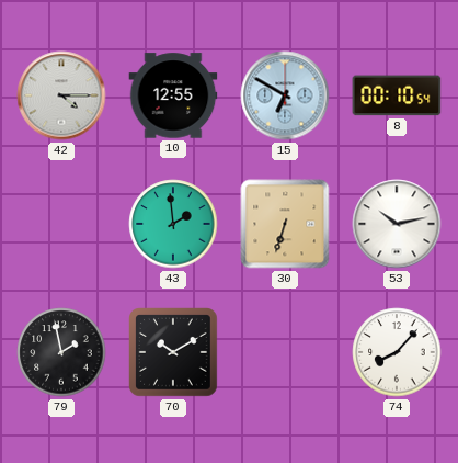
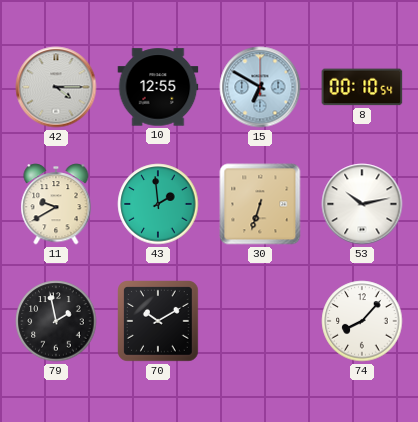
11: none -> 9:40
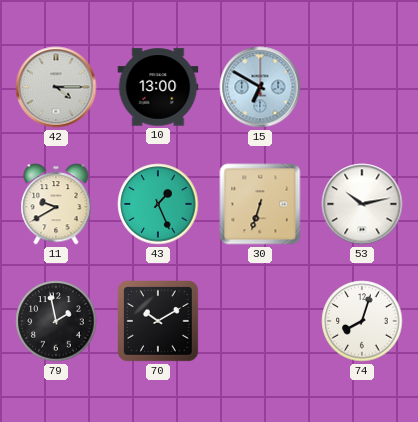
10: 12:55 -> 13:00
8: 00:10 -> none
43: 1:59 -> 1:26
74: 8:07 -> 8:03
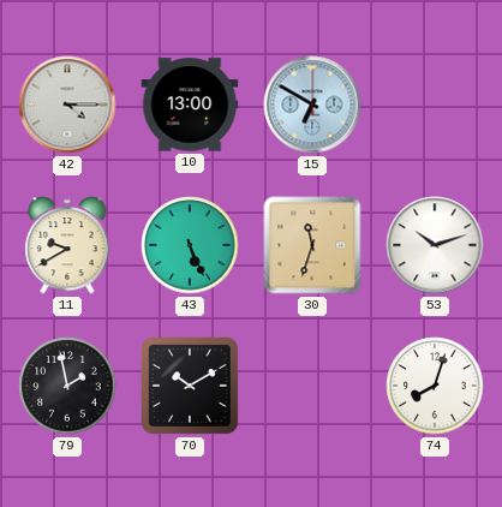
43: 1:26 -> 5:26
30: 6:33 -> 11:33
53: 10:13 -> 10:12
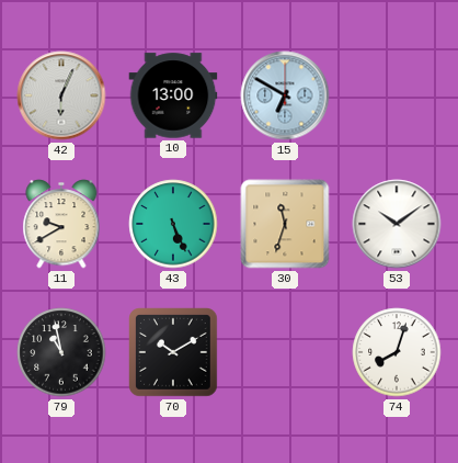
42: 4:15 -> 6:04
53: 10:12 -> 10:09
79: 1:58 -> 10:58
